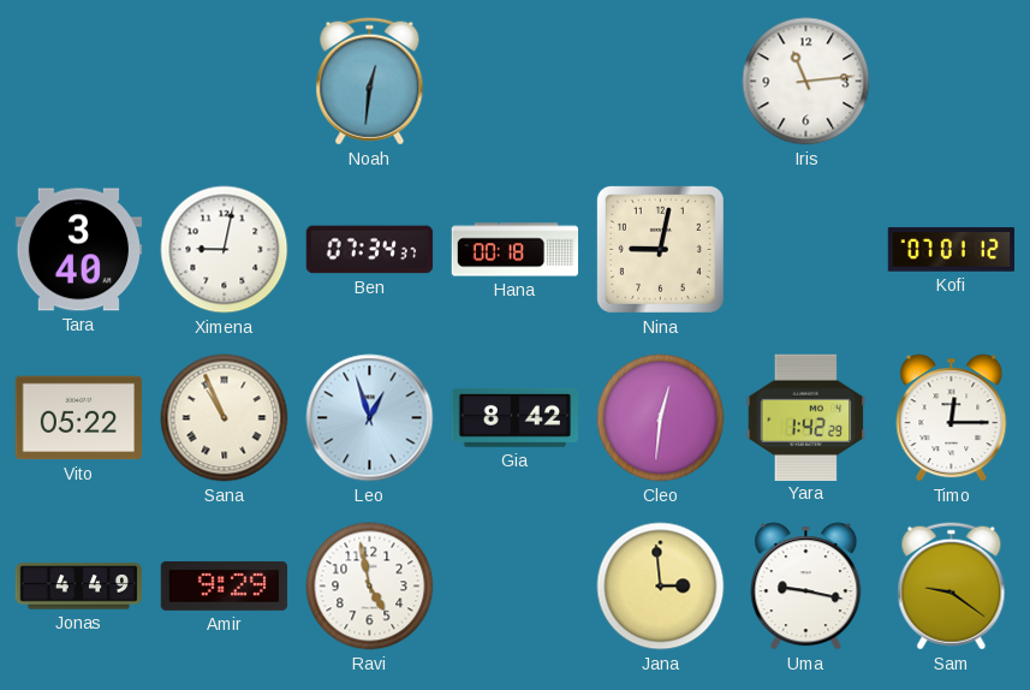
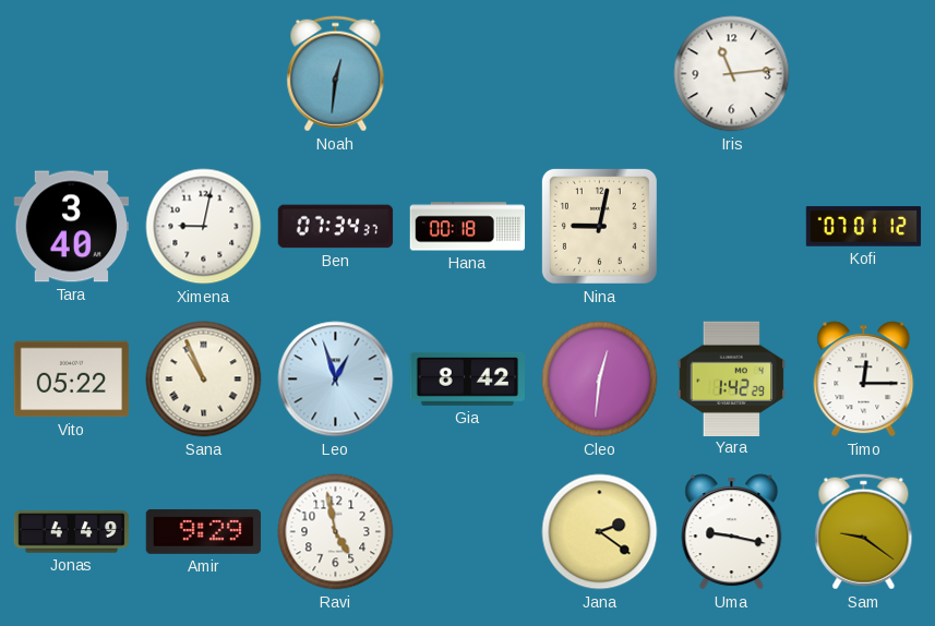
Jana: 2:59 -> 2:21
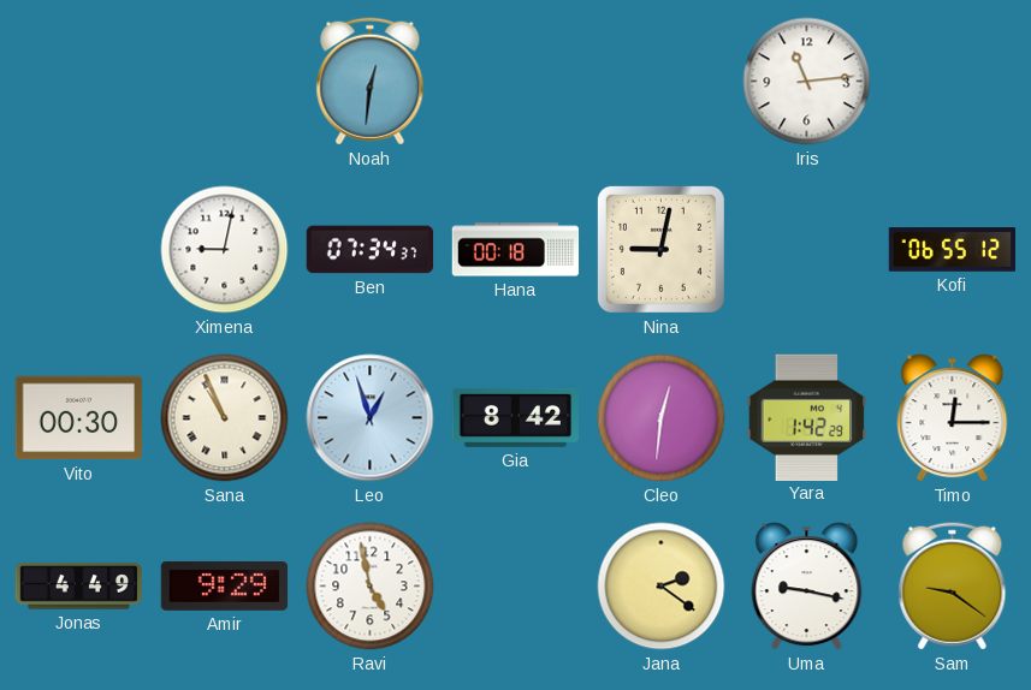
Tara: 3:40 -> none
Kofi: 07:01 -> 06:55
Vito: 05:22 -> 00:30
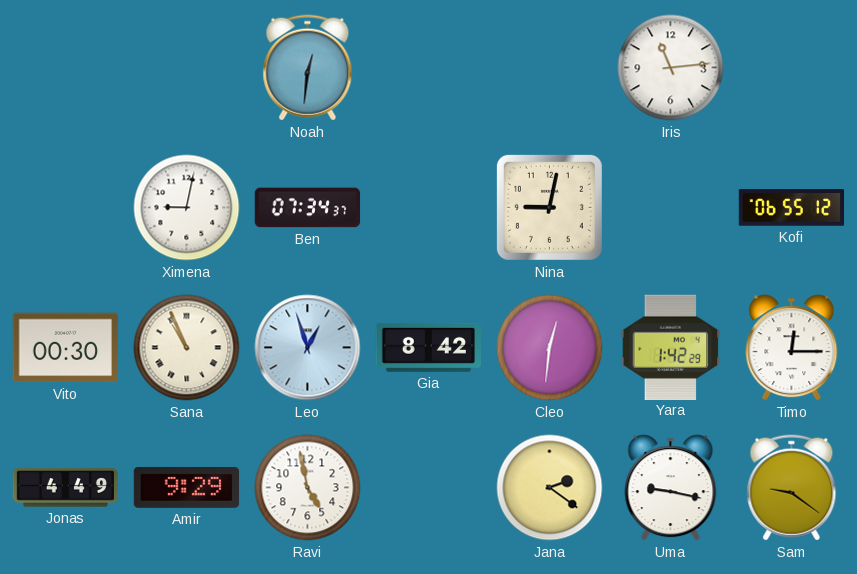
Hana: 00:18 -> none
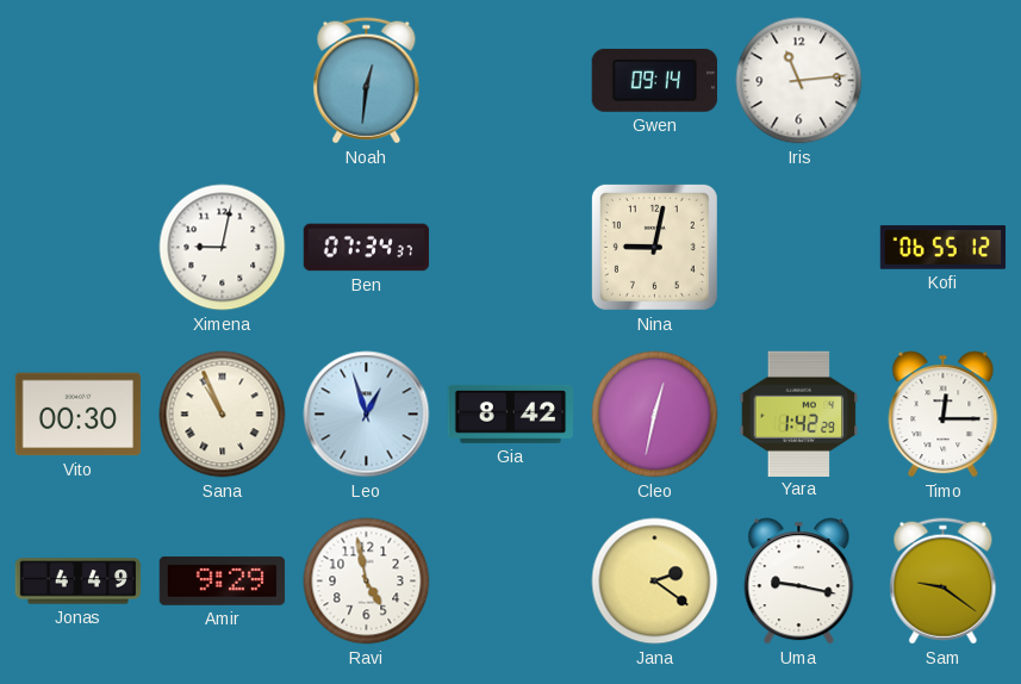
Gwen: none -> 09:14
Cleo: 12:31 -> 12:32
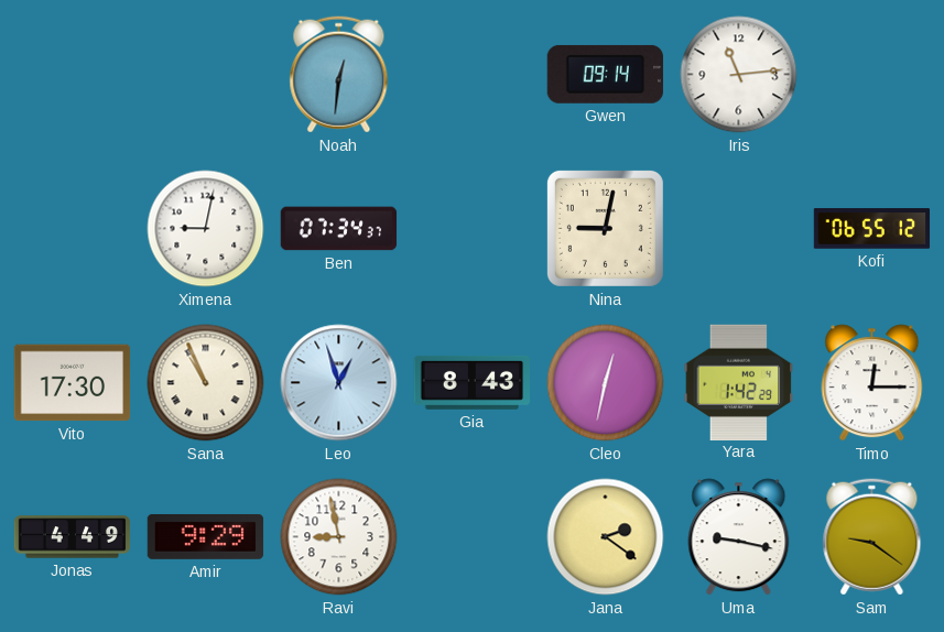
Vito: 00:30 -> 17:30
Gia: 8:42 -> 8:43
Ravi: 4:58 -> 8:58
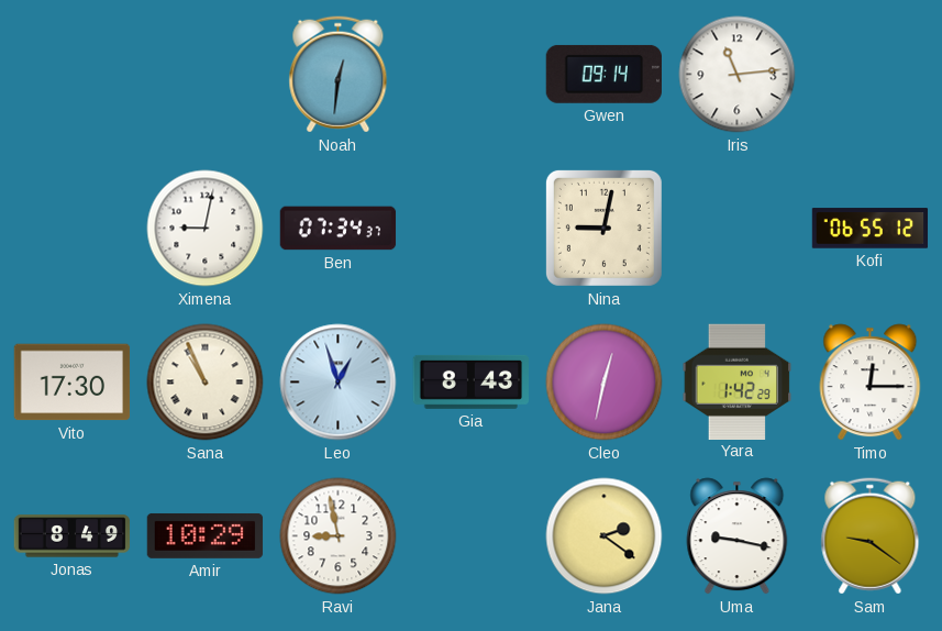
Jonas: 4:49 -> 8:49
Amir: 9:29 -> 10:29
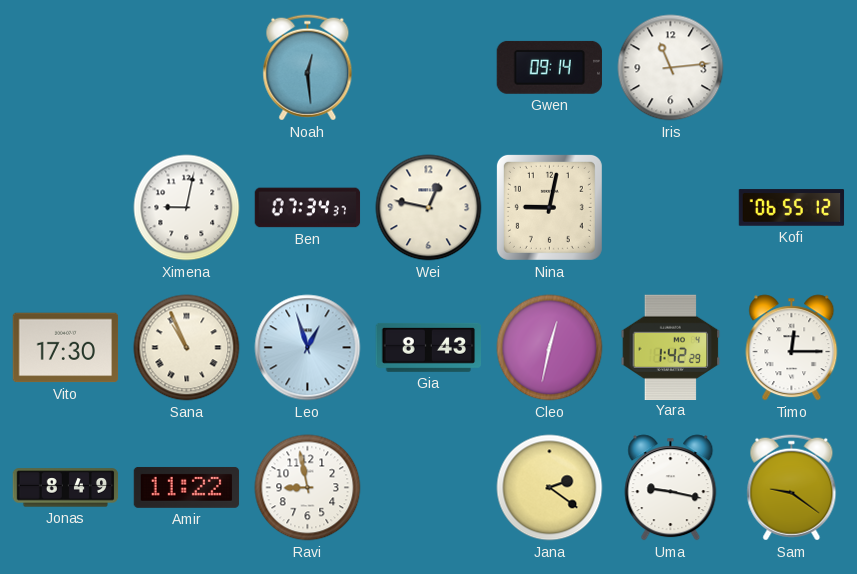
Noah: 12:31 -> 12:29
Wei: none -> 12:47
Amir: 10:29 -> 11:22
